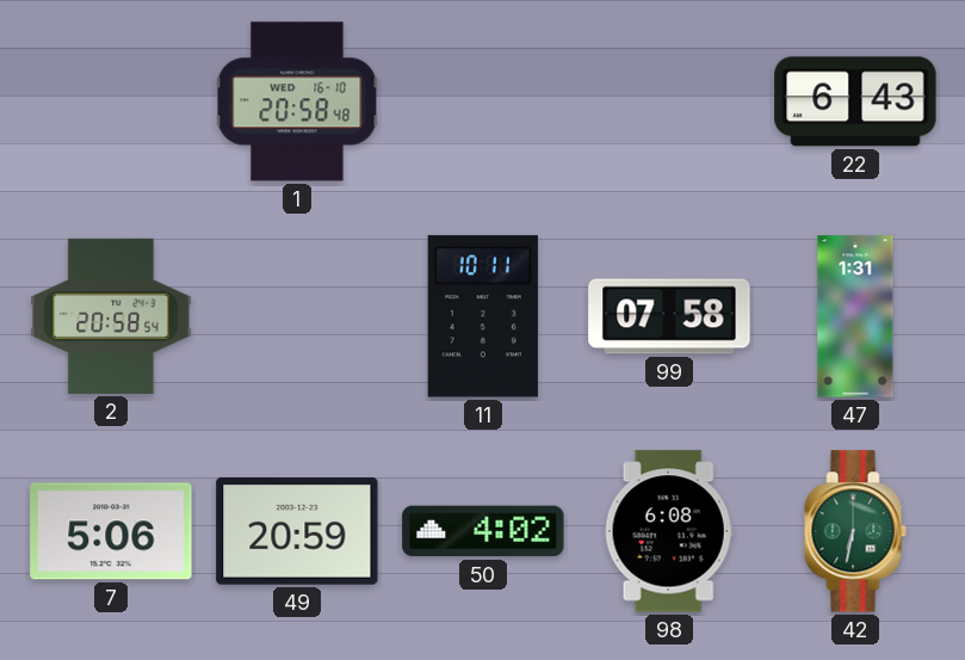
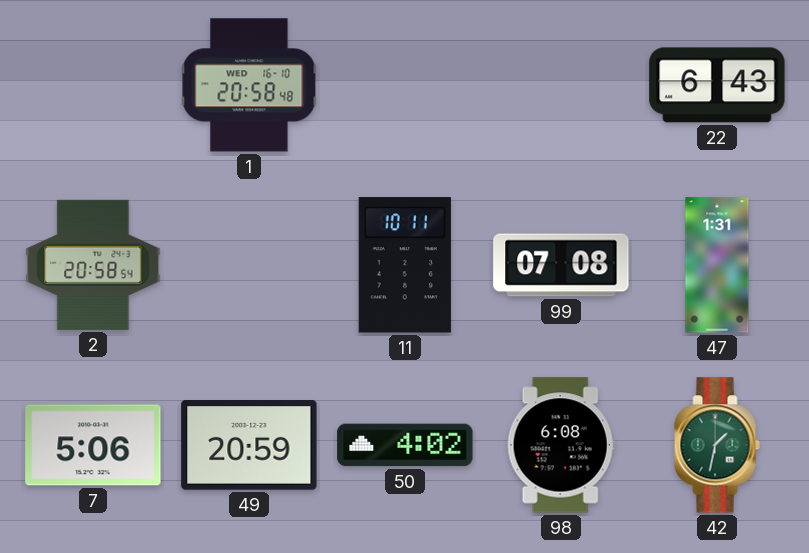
99: 07:58 -> 07:08
42: 6:32 -> 1:32
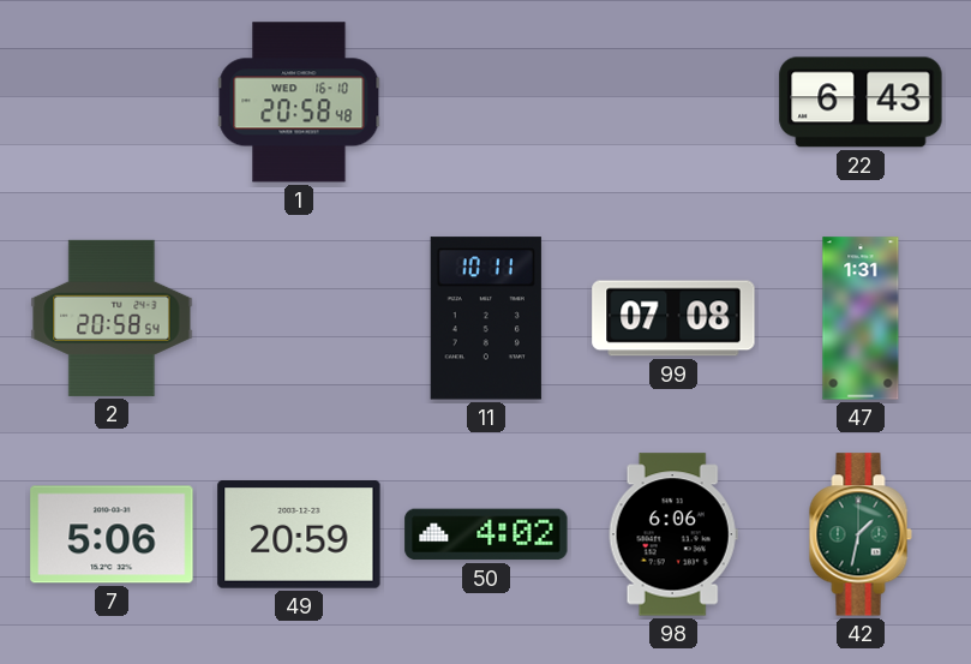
98: 6:08 -> 6:06
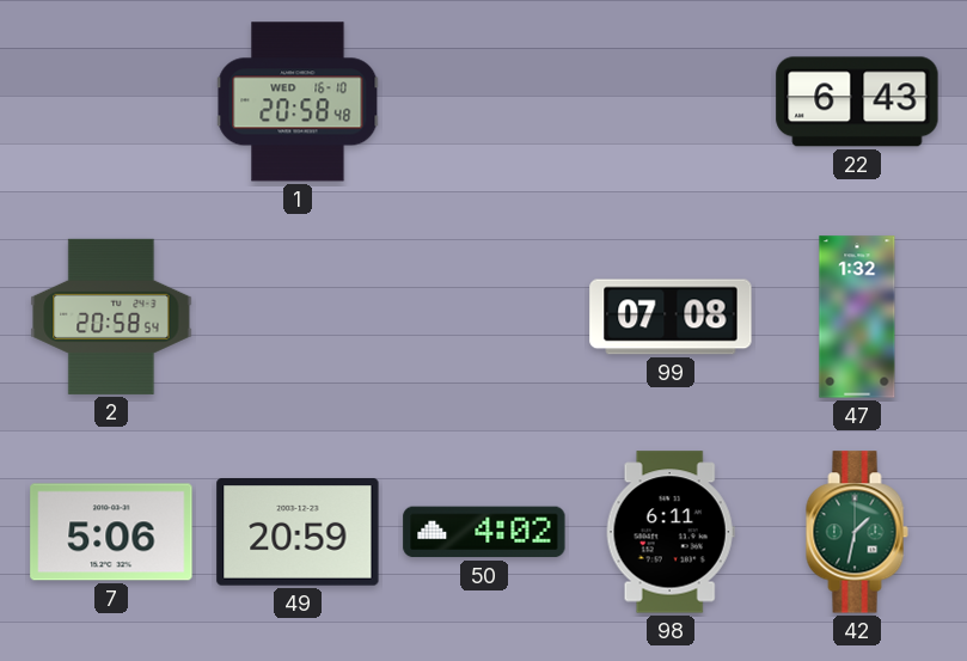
11: 10:11 -> none
47: 1:31 -> 1:32
98: 6:06 -> 6:11
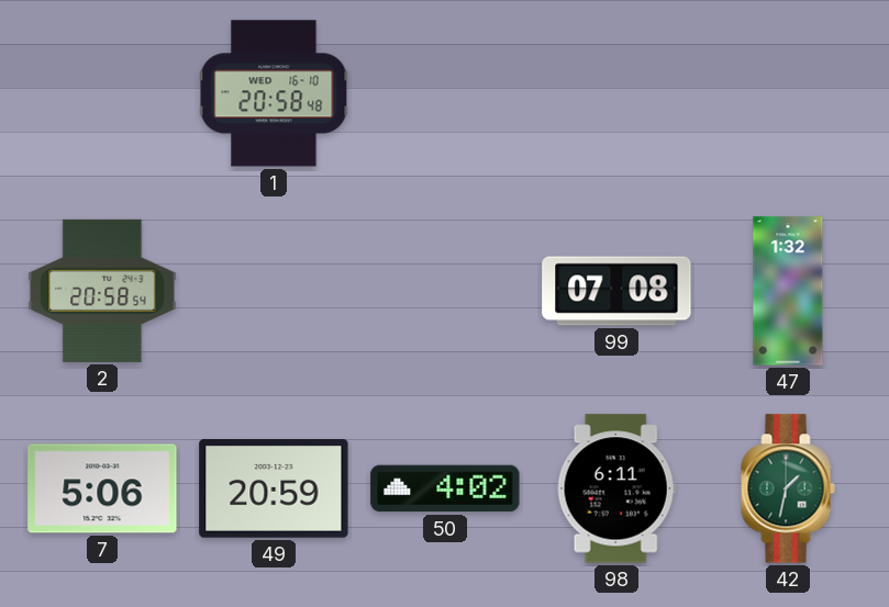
22: 6:43 -> none
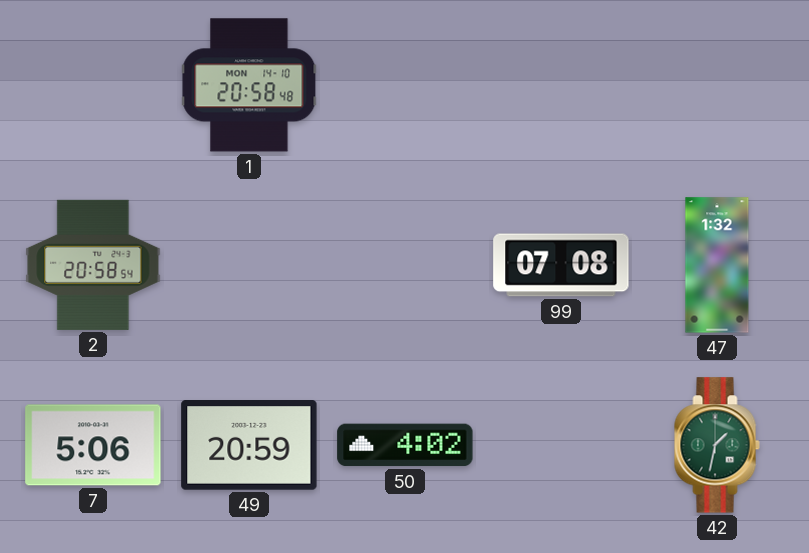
1 date: WED 16-10 -> MON 14-10
98: 6:11 -> none
